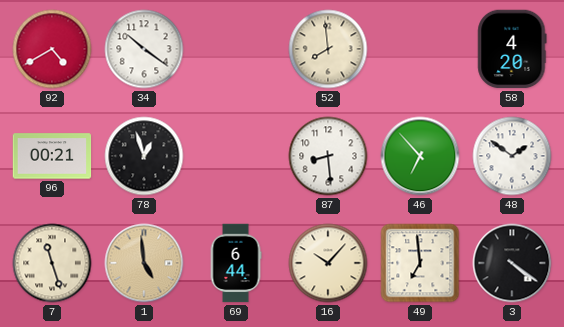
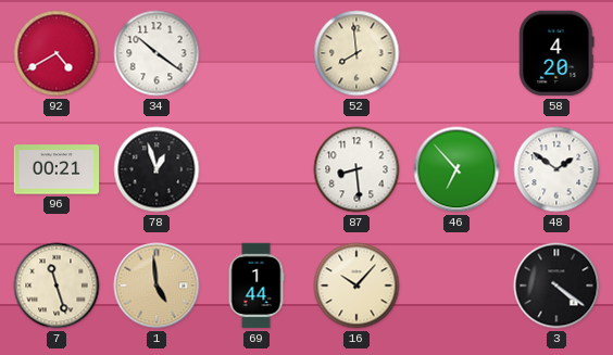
69: 6:44 -> 1:44
49: 6:59 -> none
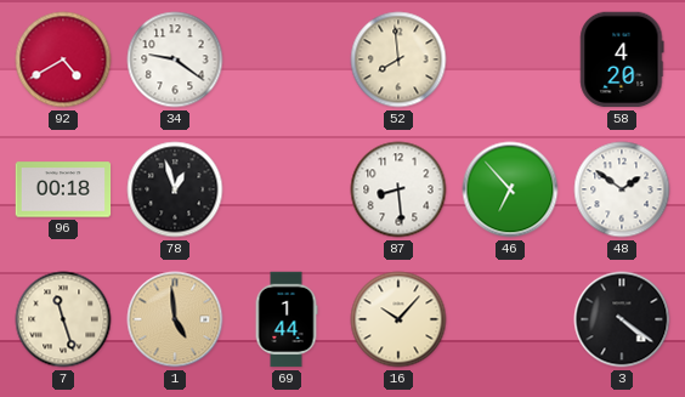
34: 10:21 -> 9:21
96: 00:21 -> 00:18
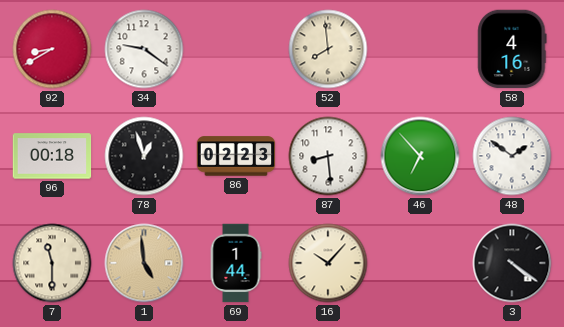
92: 4:40 -> 8:40
58: 4:20 -> 4:16
86: none -> 02:23
7: 11:27 -> 11:30
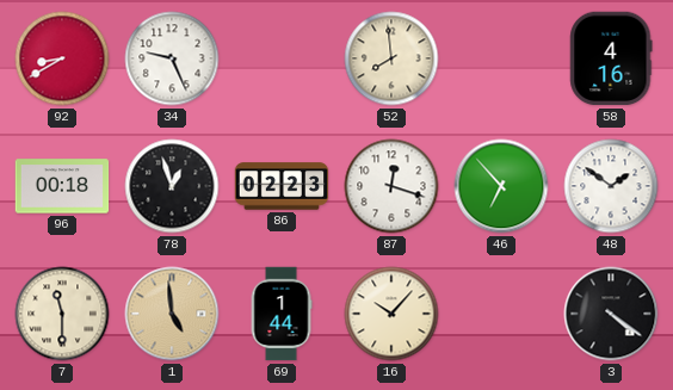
34: 9:21 -> 9:26
87: 8:29 -> 12:18
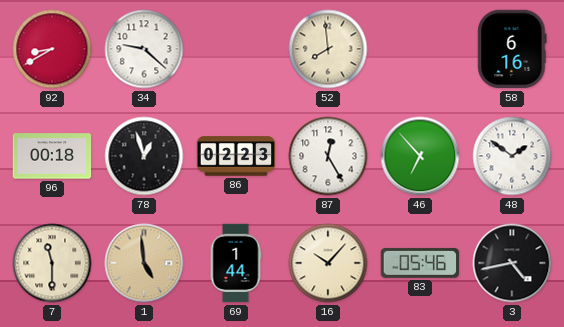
34: 9:26 -> 9:22
58: 4:16 -> 6:16
87: 12:18 -> 12:25
83: none -> 05:46
3: 4:21 -> 4:43
